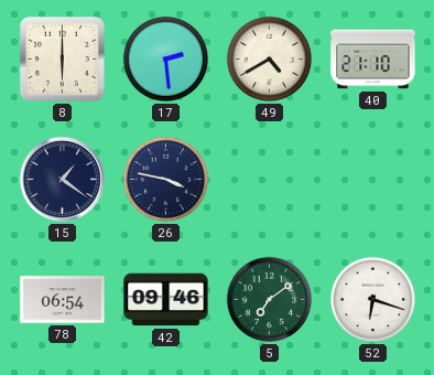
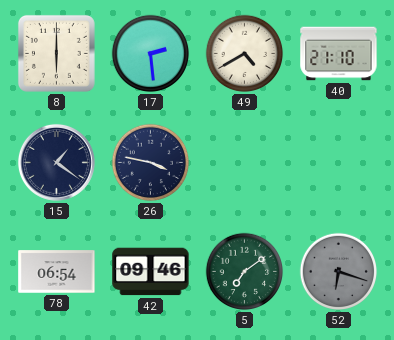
52 dial: white -> grey
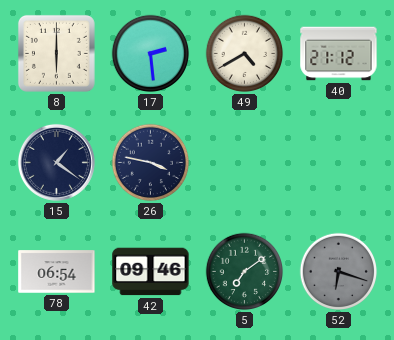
40: 21:10 -> 21:12
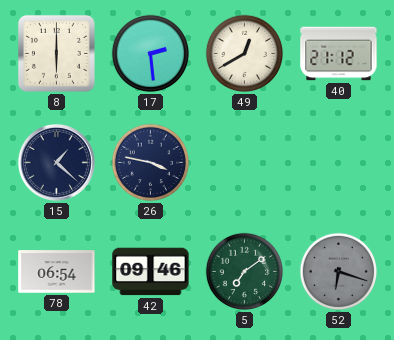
49: 4:40 -> 12:40
15: 1:21 -> 1:22
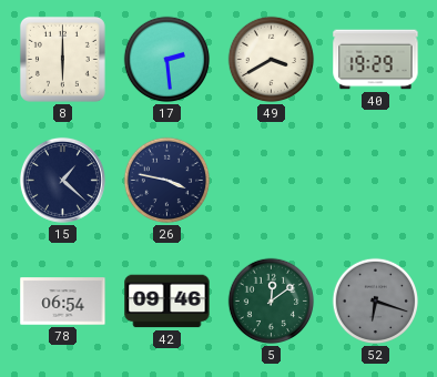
49: 12:40 -> 3:40
40: 21:12 -> 19:29
5: 7:09 -> 12:09
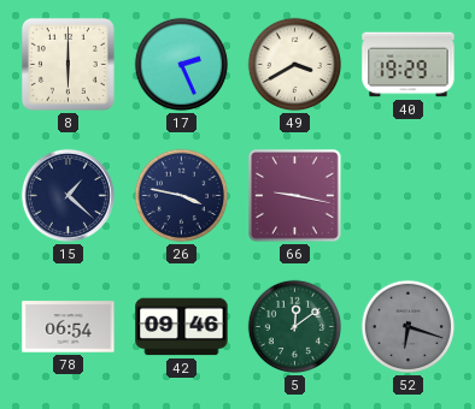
17: 2:29 -> 2:26
66: none -> 9:17
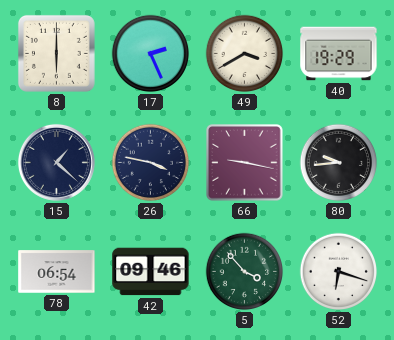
80: none -> 9:44
5: 12:09 -> 3:53
52 dial: grey -> white
